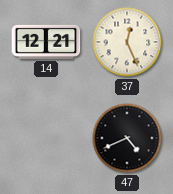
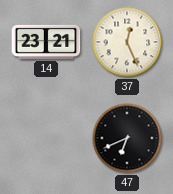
14: 12:21 -> 23:21
47: 4:41 -> 6:41
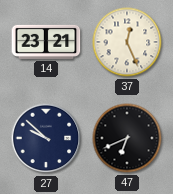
27: none -> 9:52
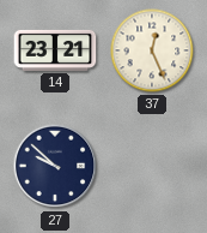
47: 6:41 -> none
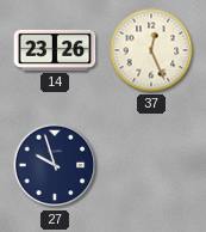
14: 23:21 -> 23:26
27: 9:52 -> 9:57
